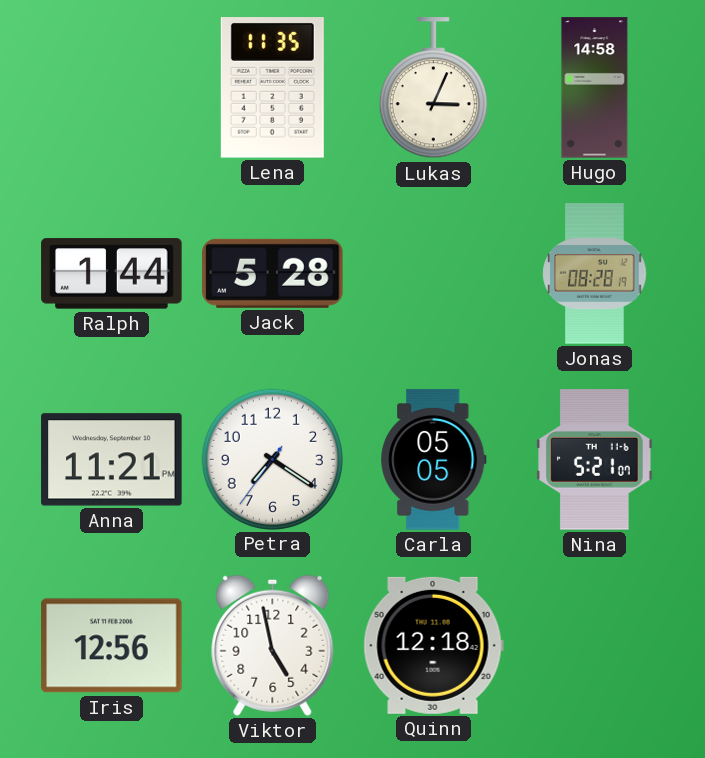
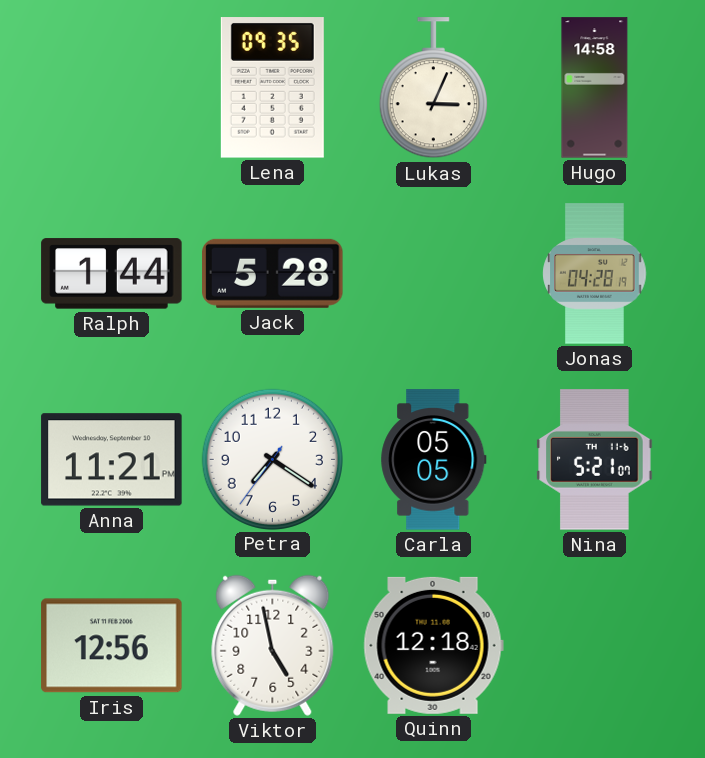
Lena: 11:35 -> 09:35
Jonas: 08:28 -> 04:28
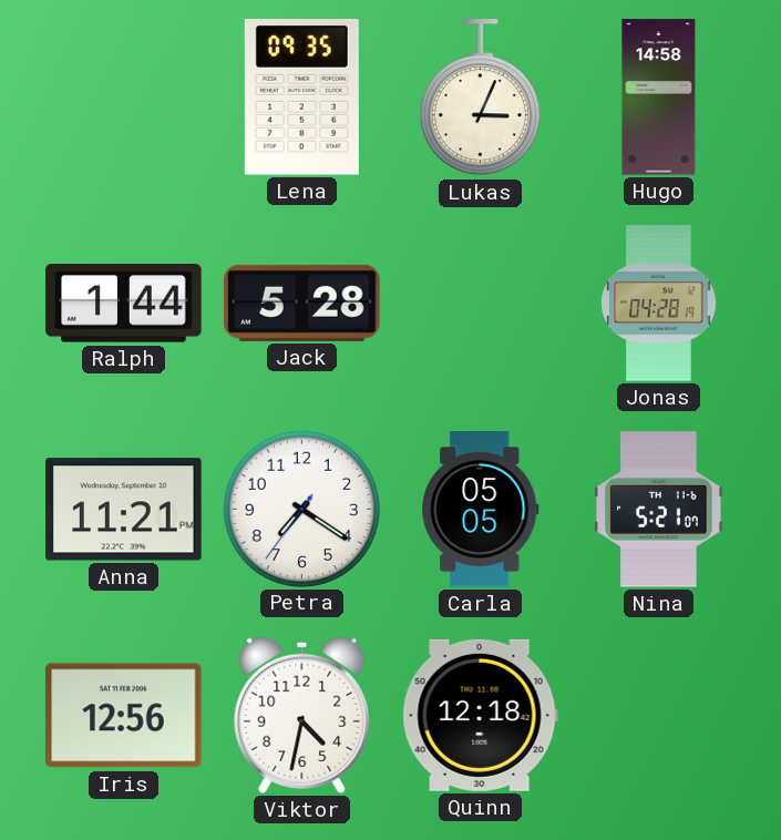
Viktor: 4:58 -> 4:32
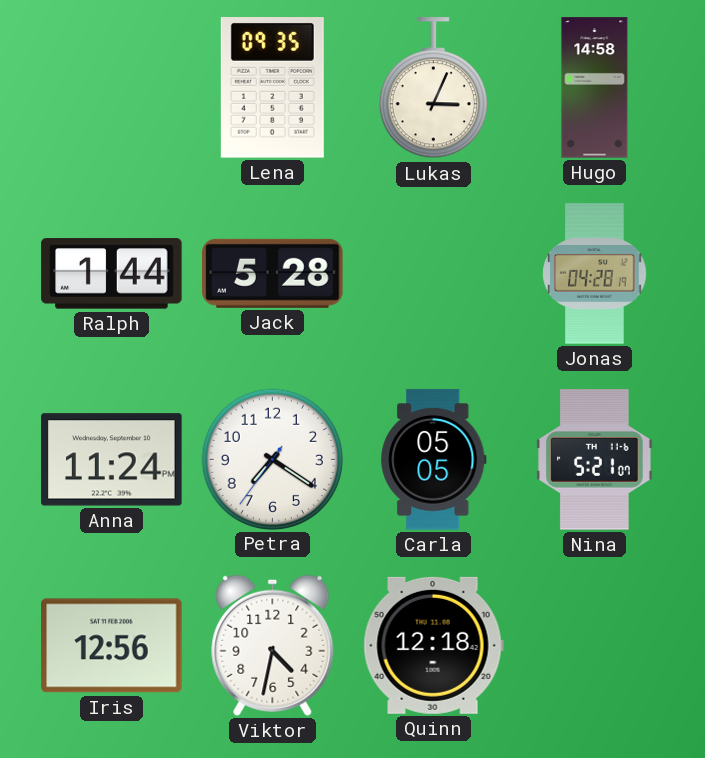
Anna: 11:21 -> 11:24
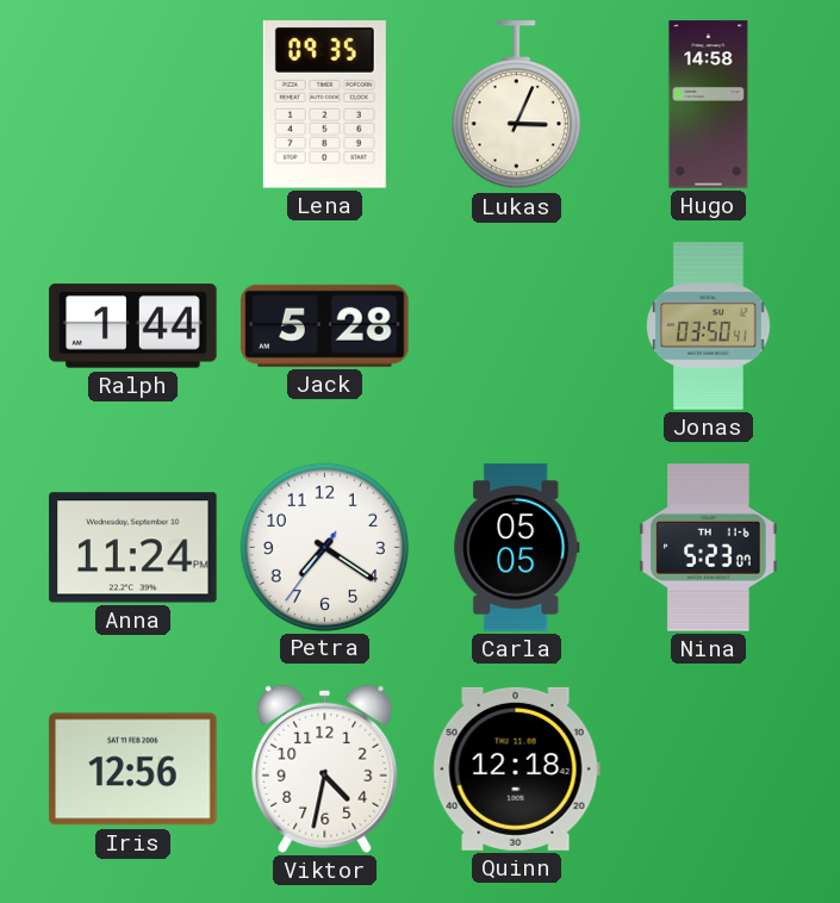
Jonas: 04:28 -> 03:50
Nina: 5:21 -> 5:23
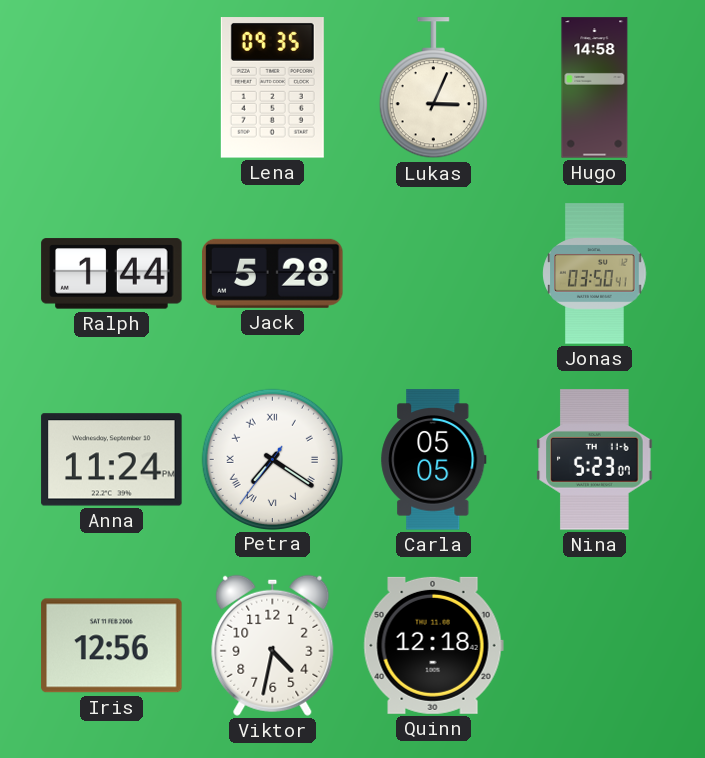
Petra numerals: Arabic -> Roman
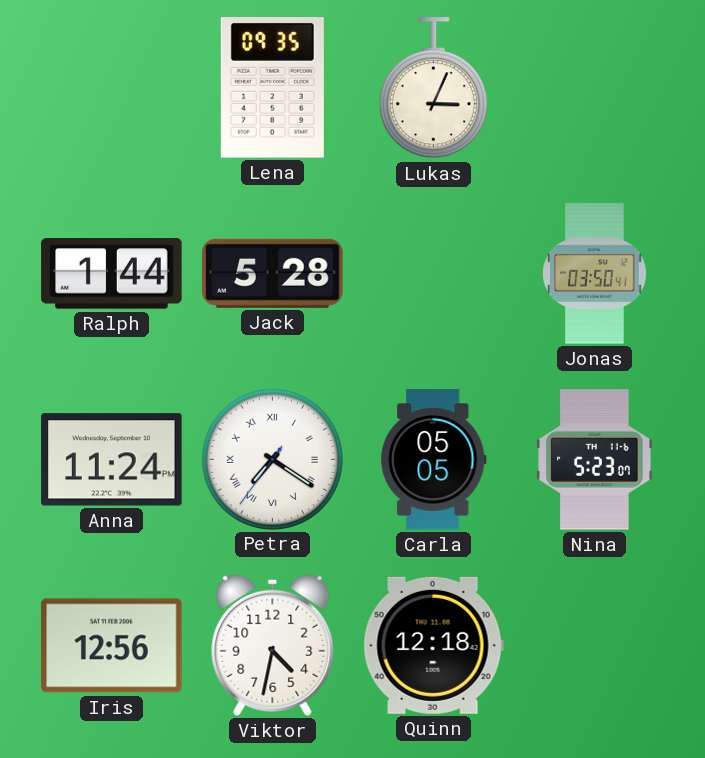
Hugo: 14:58 -> none
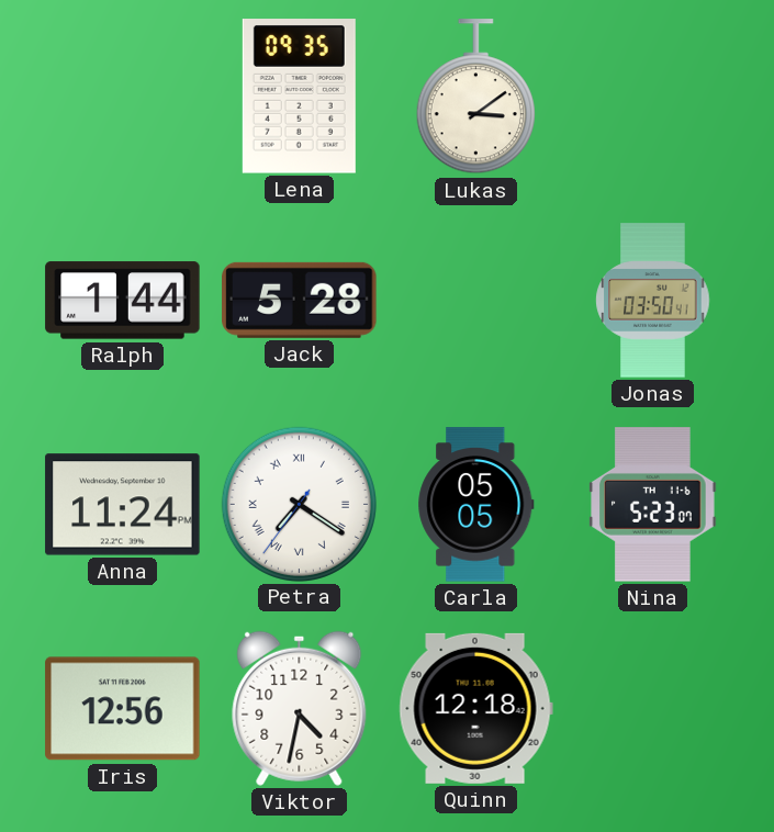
Lukas: 3:04 -> 3:09
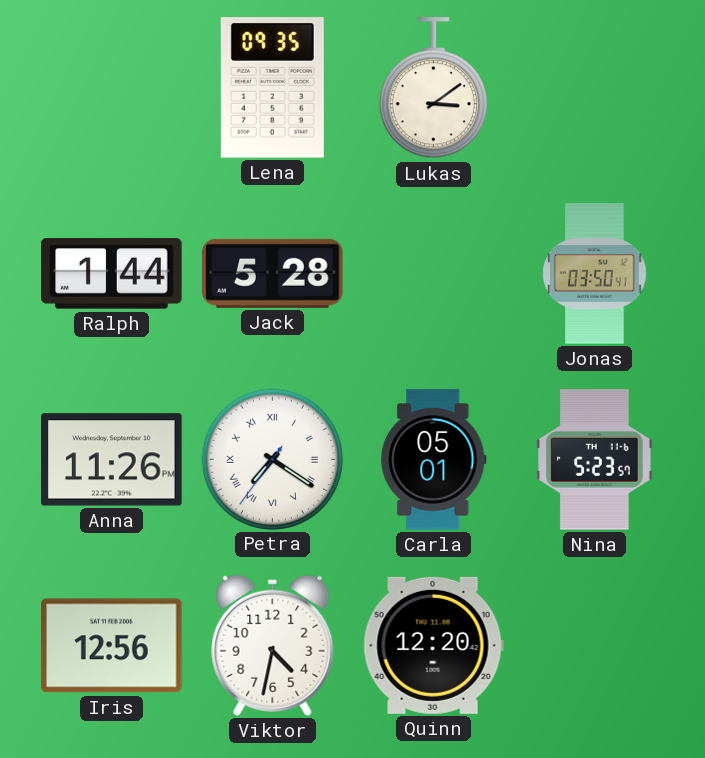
Anna: 11:24 -> 11:26
Carla: 05:05 -> 05:01
Nina: 5:23:07 -> 5:23:57
Quinn: 12:18 -> 12:20
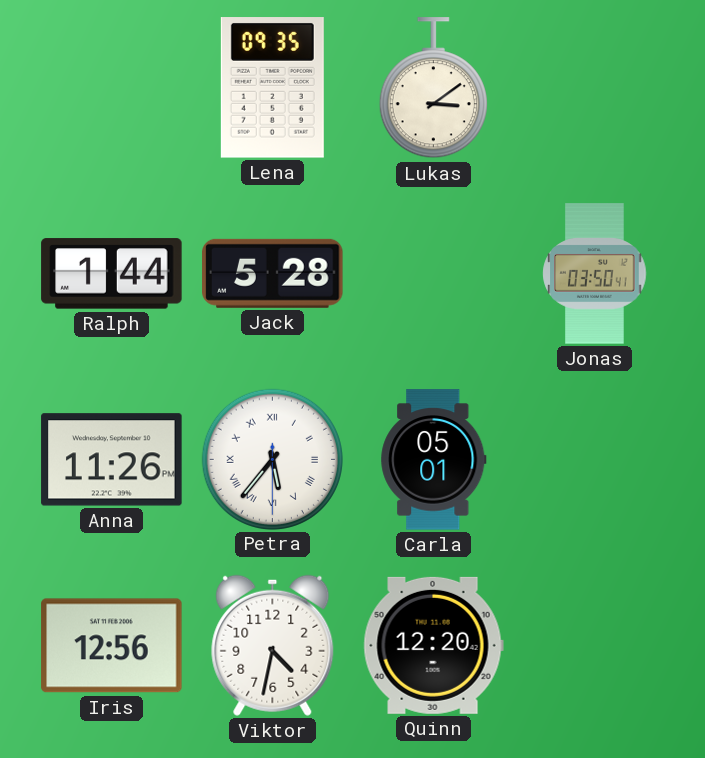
Petra: 7:20 -> 5:36
Nina: 5:23 -> none
